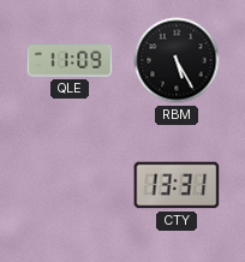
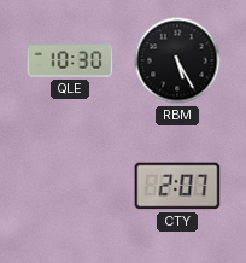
QLE: 11:09 -> 10:30
CTY: 13:31 -> 2:07
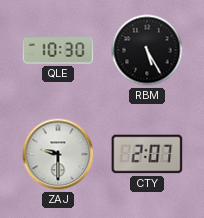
ZAJ: none -> 9:30
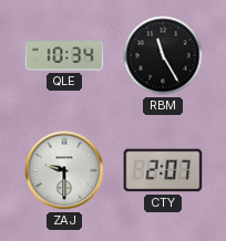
QLE: 10:30 -> 10:34
RBM: 5:25 -> 11:25
